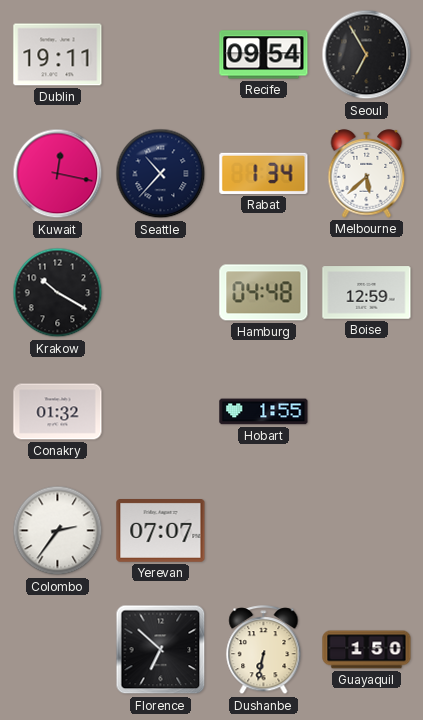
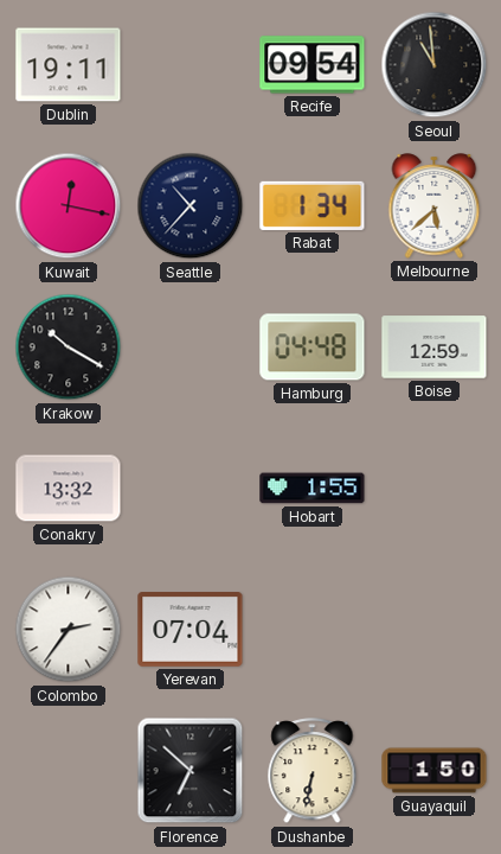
Seoul: 6:55 -> 10:59
Conakry: 01:32 -> 13:32
Yerevan: 07:07 -> 07:04
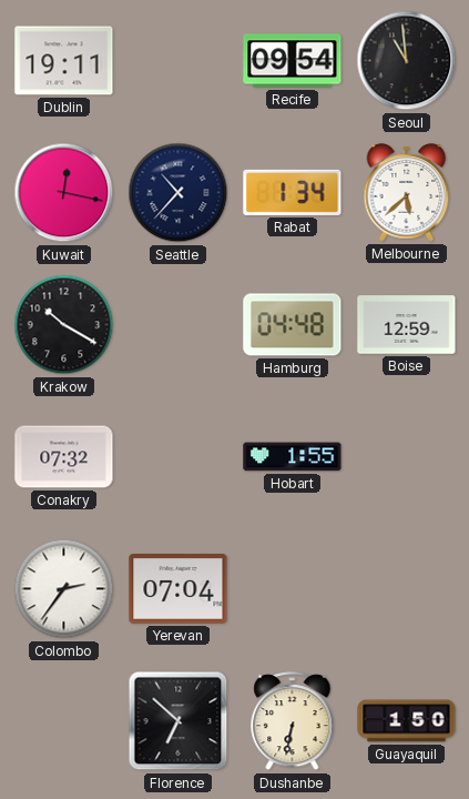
Conakry: 13:32 -> 07:32
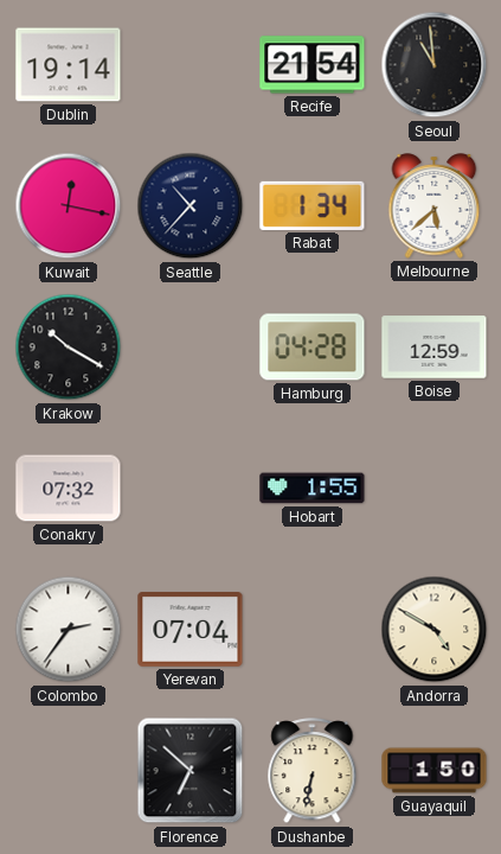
Dublin: 19:11 -> 19:14
Recife: 09:54 -> 21:54
Hamburg: 04:48 -> 04:28
Andorra: none -> 4:50
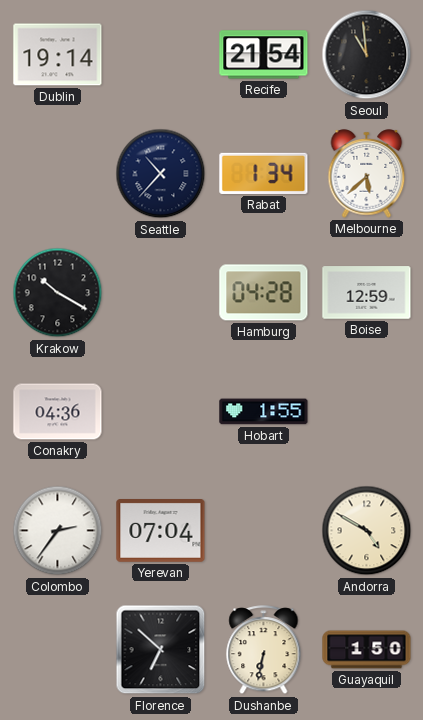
Kuwait: 12:17 -> none
Conakry: 07:32 -> 04:36
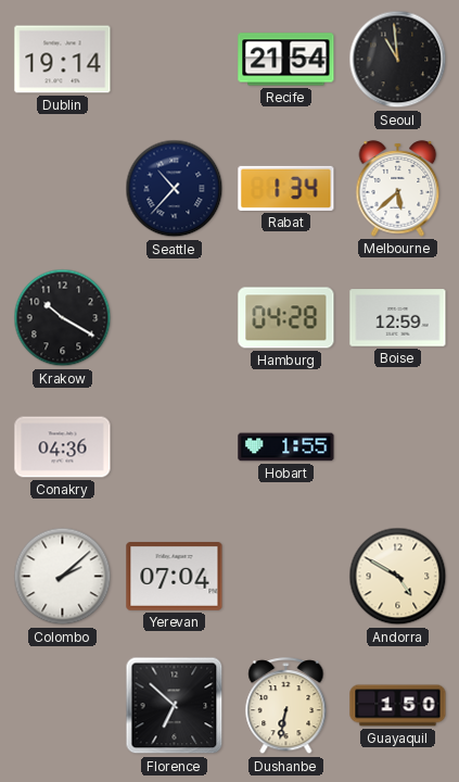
Colombo: 2:36 -> 2:08
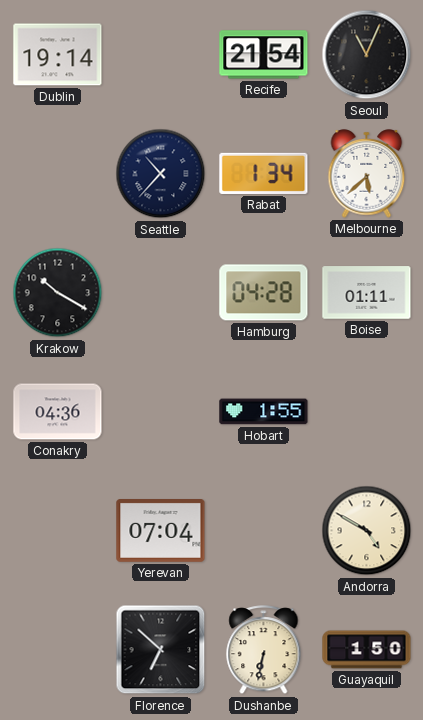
Seoul: 10:59 -> 11:04
Boise: 12:59 -> 01:11
Colombo: 2:08 -> none
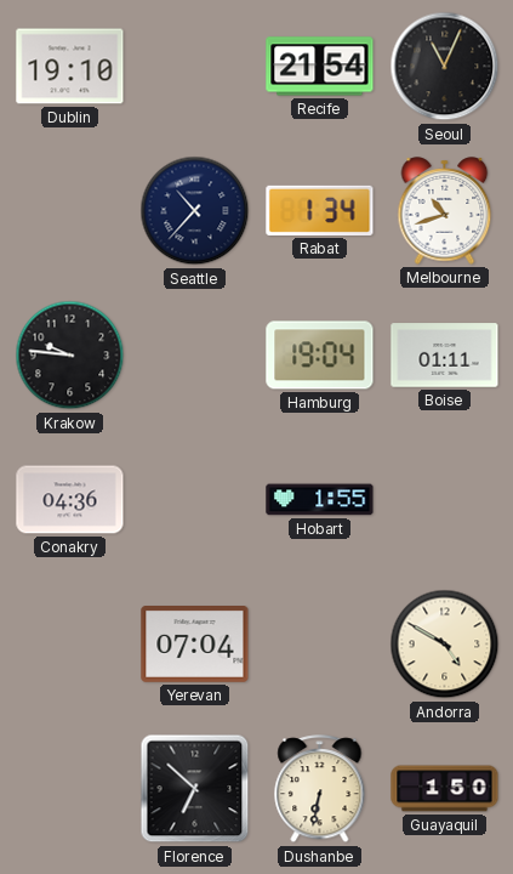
Dublin: 19:14 -> 19:10
Melbourne: 5:38 -> 10:42
Krakow: 10:20 -> 9:46
Hamburg: 04:28 -> 19:04
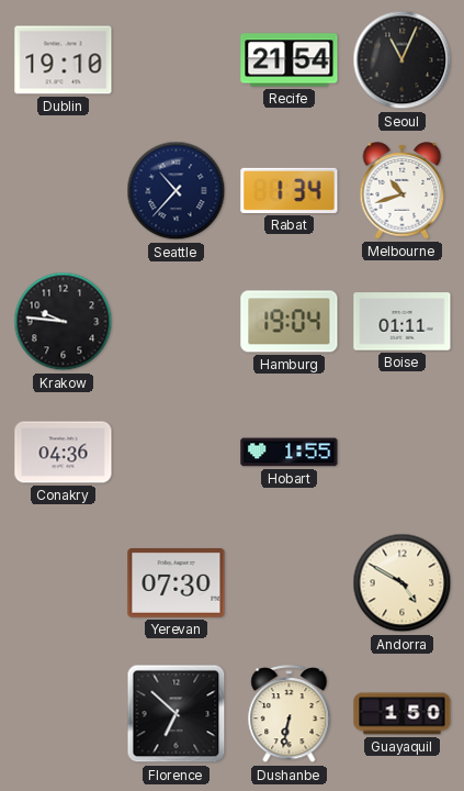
Yerevan: 07:04 -> 07:30
